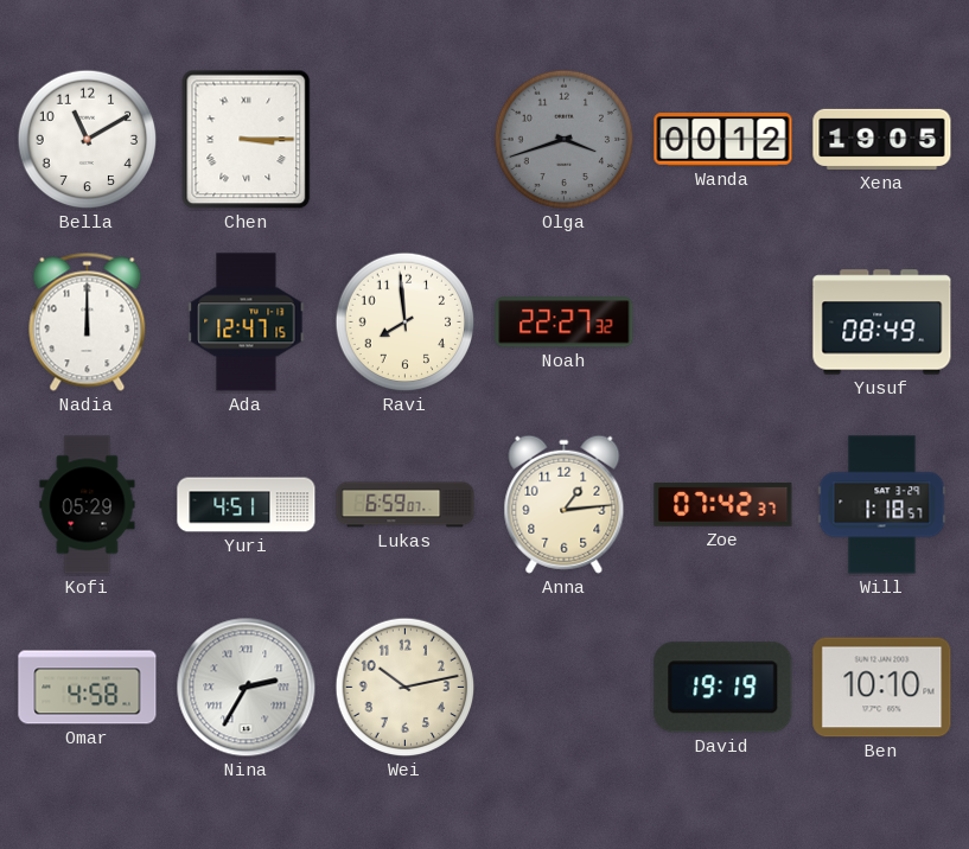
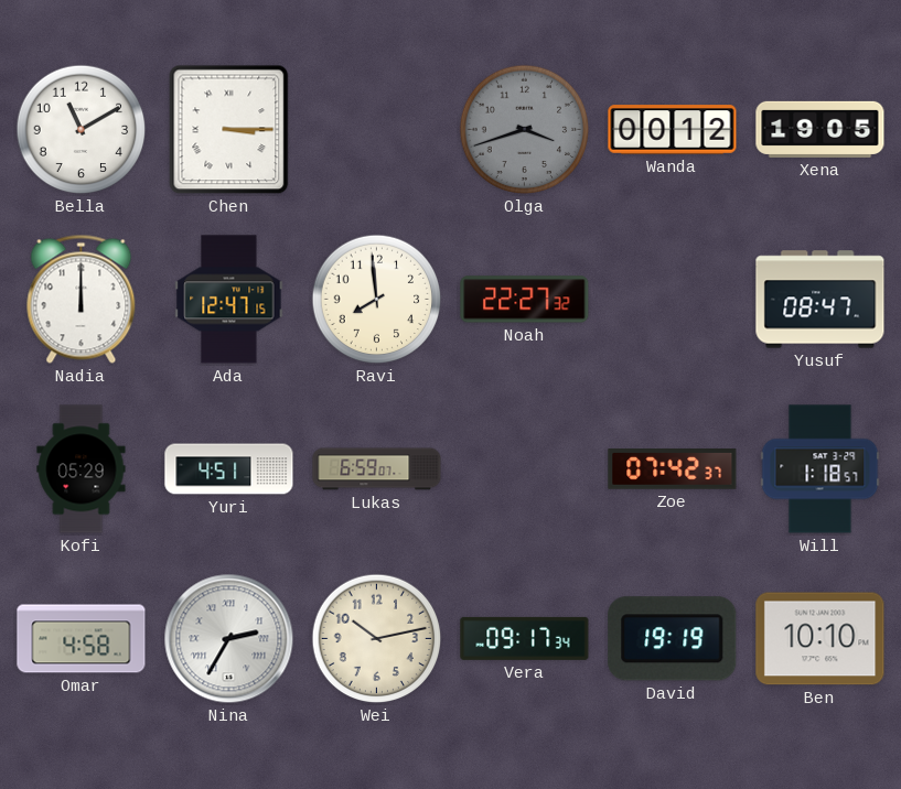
Yusuf: 08:49 -> 08:47
Anna: 1:14 -> none
Vera: none -> 09:17
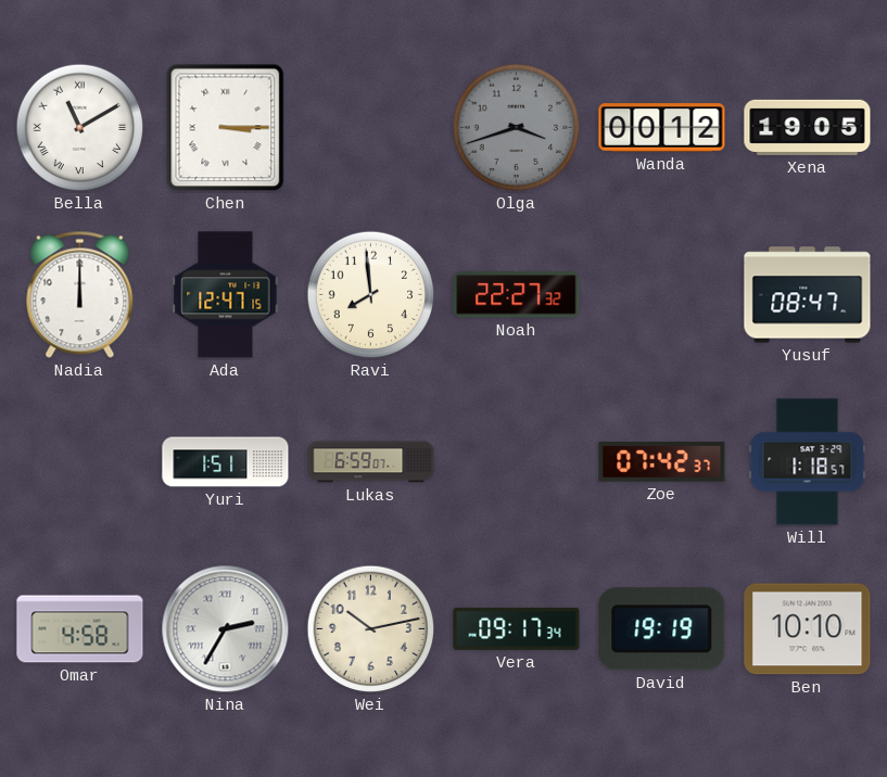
Bella numerals: Arabic -> Roman
Kofi: 05:29 -> none
Yuri: 4:51 -> 1:51
